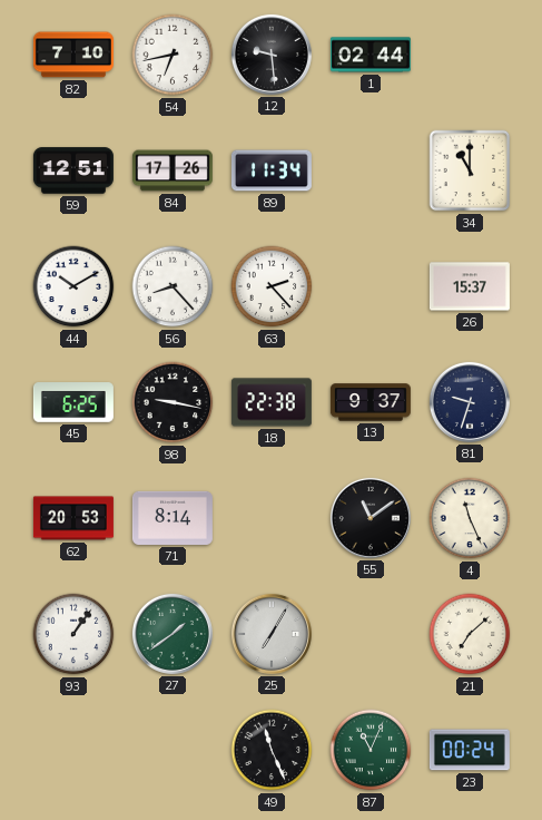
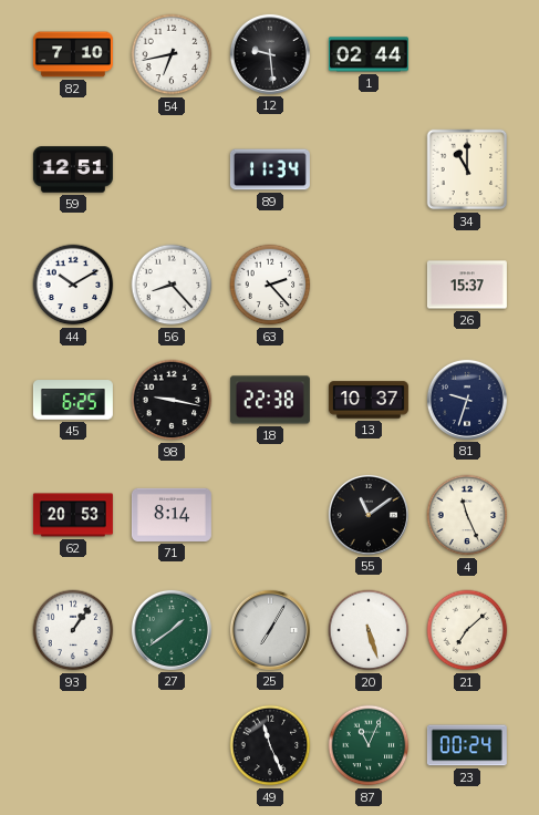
84: 17:26 -> none
13: 9:37 -> 10:37
20: none -> 5:27
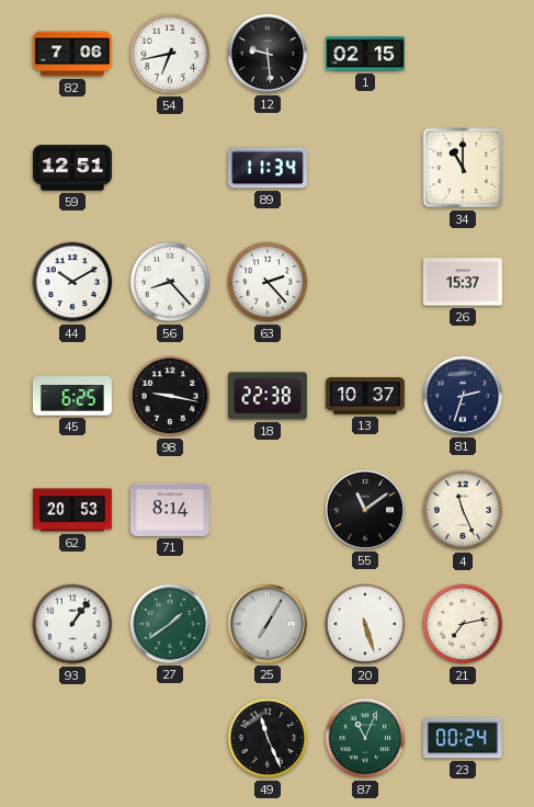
82: 7:10 -> 7:06
1: 02:44 -> 02:15
81: 9:33 -> 2:33
21: 7:08 -> 7:13
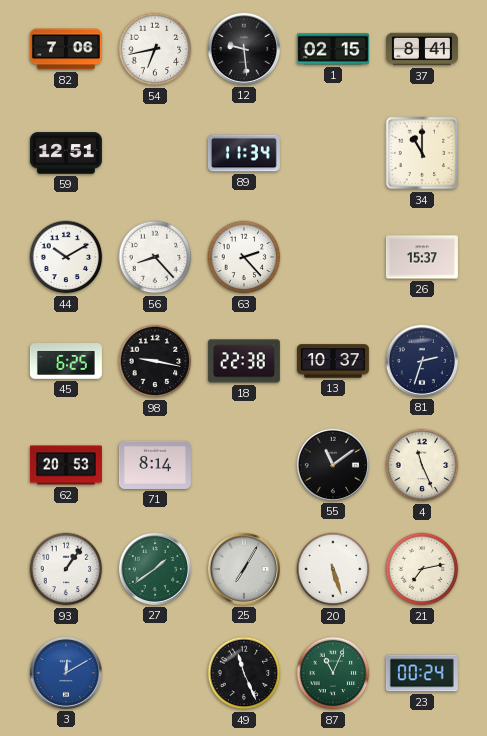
37: none -> 8:41
3: none -> 12:10
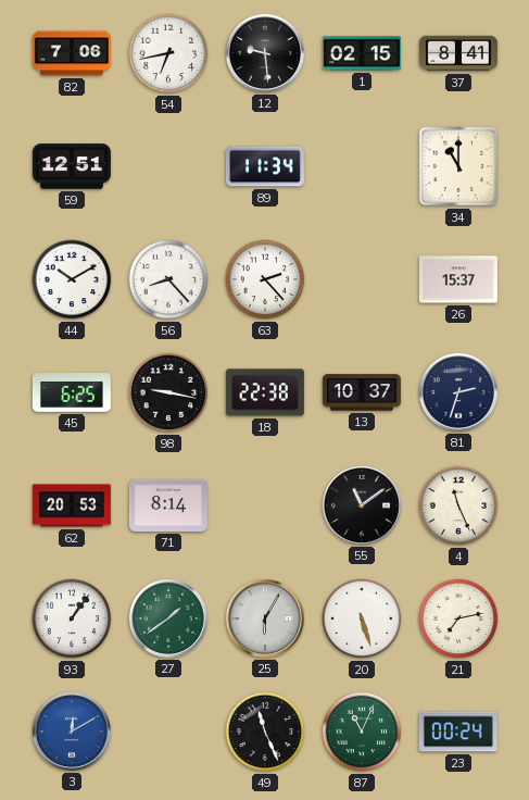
25: 7:05 -> 6:05
